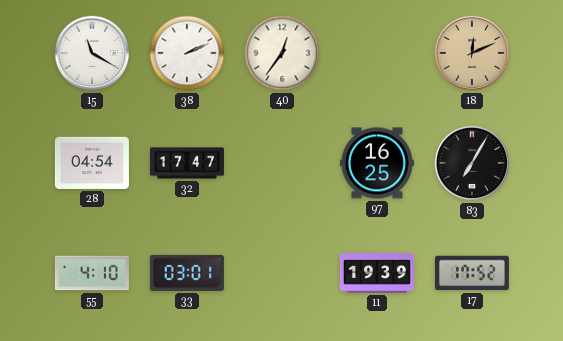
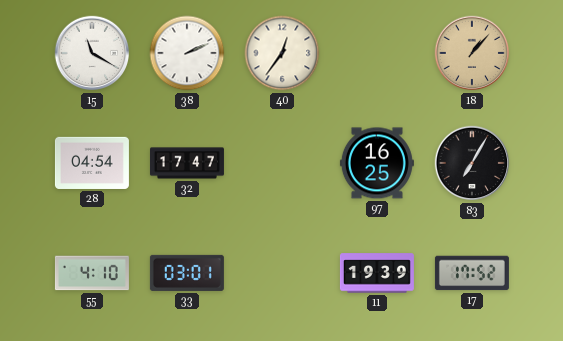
18: 12:11 -> 1:07
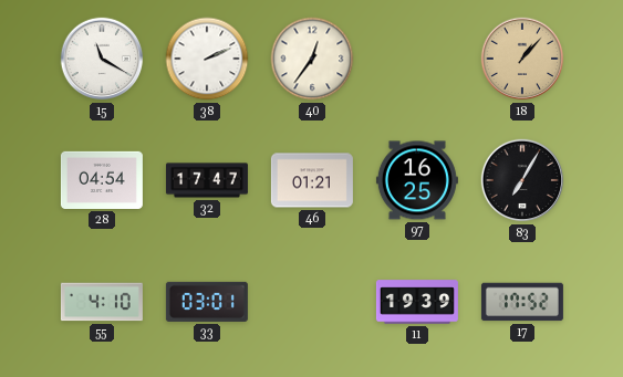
46: none -> 01:21
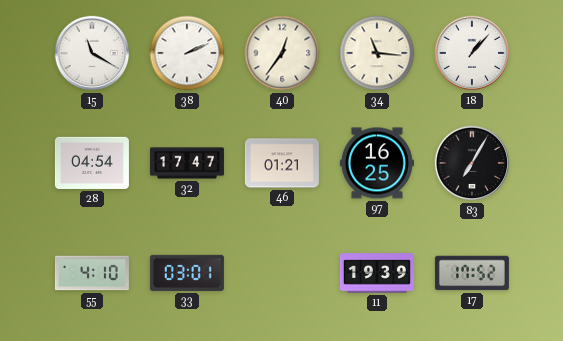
34: none -> 11:16
18 dial: champagne -> white
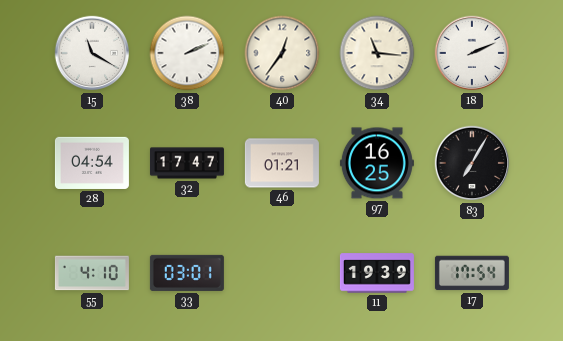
18: 1:07 -> 2:11
17: 17:52 -> 17:54
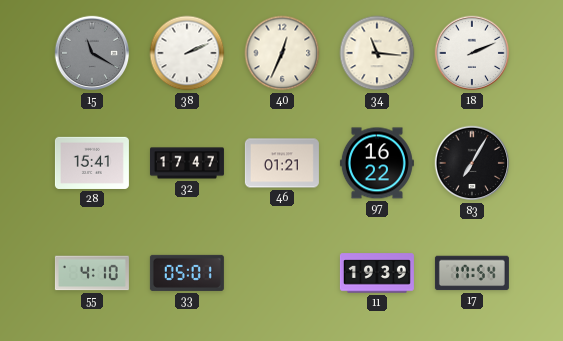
15 dial: white -> grey
40: 12:36 -> 12:34
28: 04:54 -> 15:41
97: 16:25 -> 16:22
33: 03:01 -> 05:01
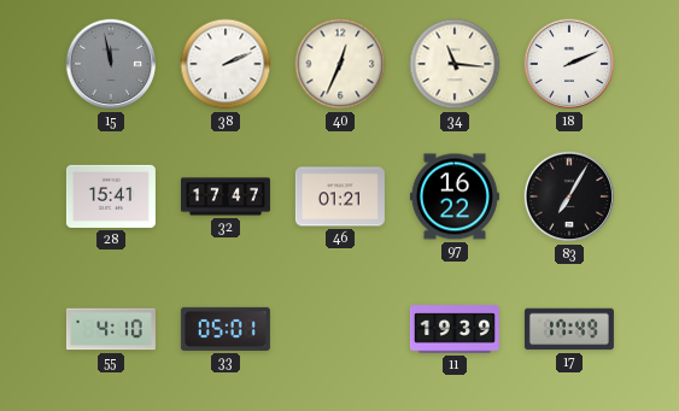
15: 11:20 -> 11:58
17: 17:54 -> 17:49
